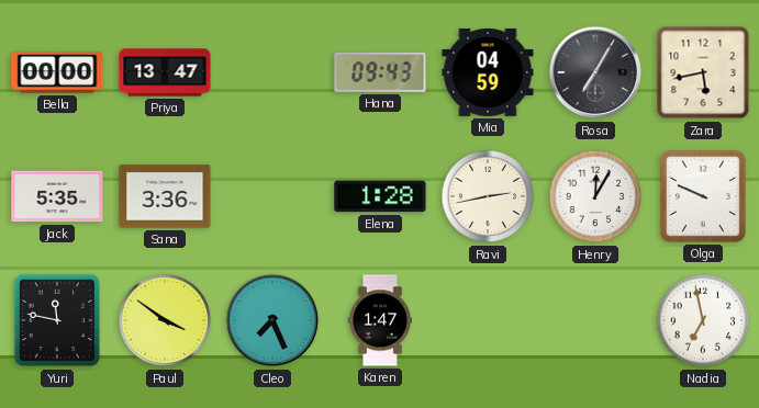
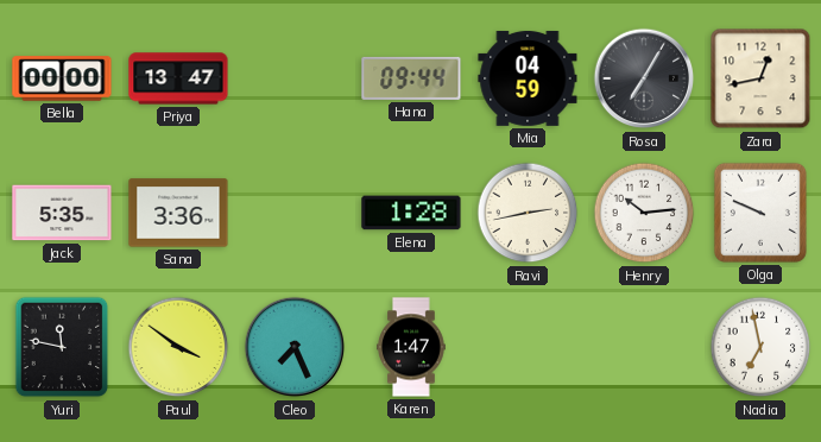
Hana: 09:43 -> 09:44
Zara: 5:43 -> 12:43
Henry: 12:05 -> 10:14
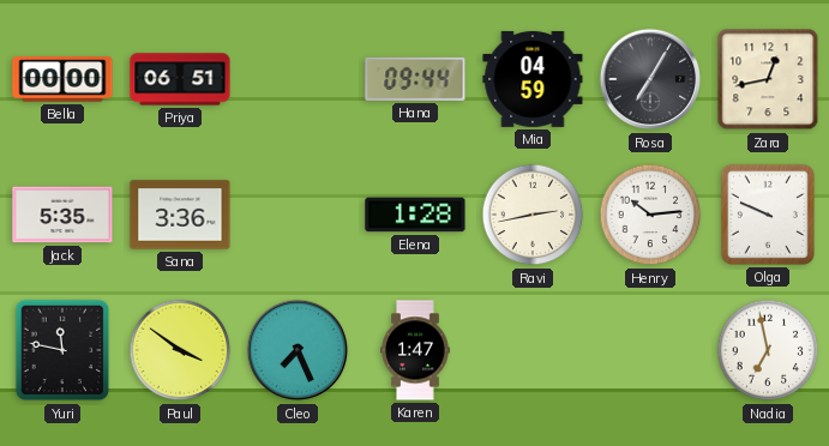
Priya: 13:47 -> 06:51
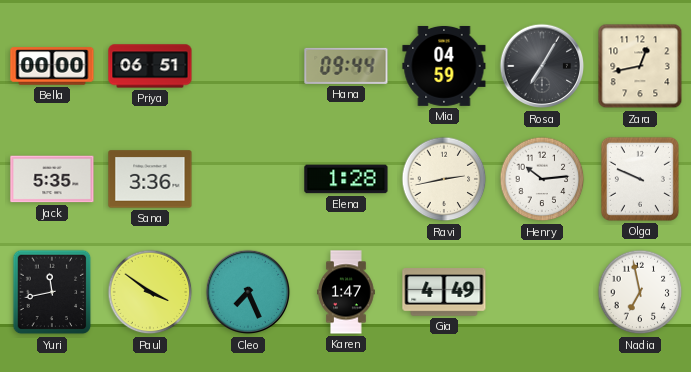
Yuri: 11:47 -> 11:43
Gia: none -> 4:49
